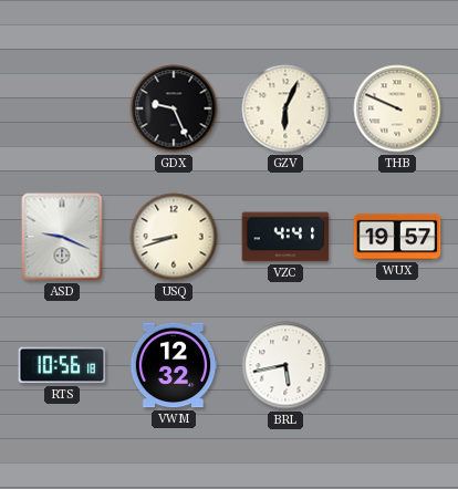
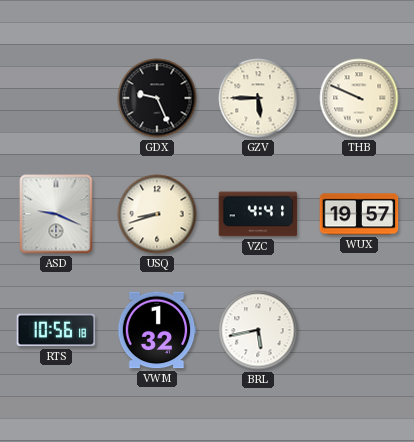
GZV: 6:04 -> 5:45
VWM: 12:32 -> 1:32
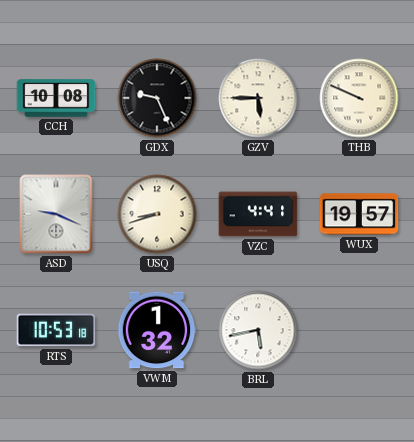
CCH: none -> 10:08
RTS: 10:56 -> 10:53
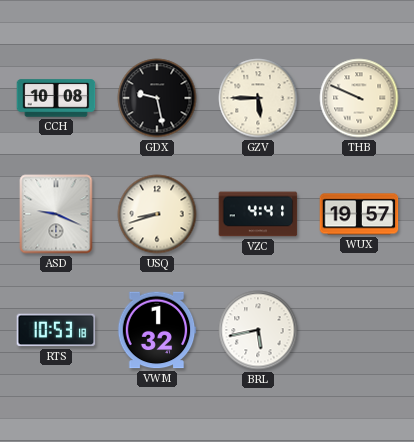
GDX: 9:26 -> 9:28
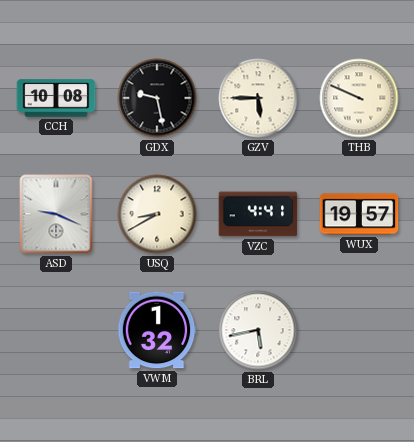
USQ: 8:42 -> 8:40
RTS: 10:53 -> none
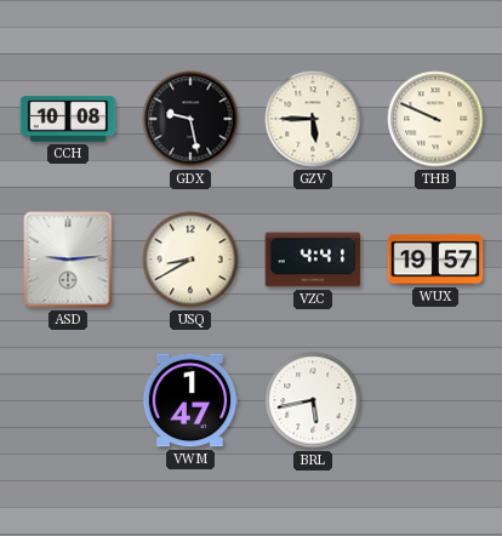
ASD: 9:19 -> 9:14
VWM: 1:32 -> 1:47
